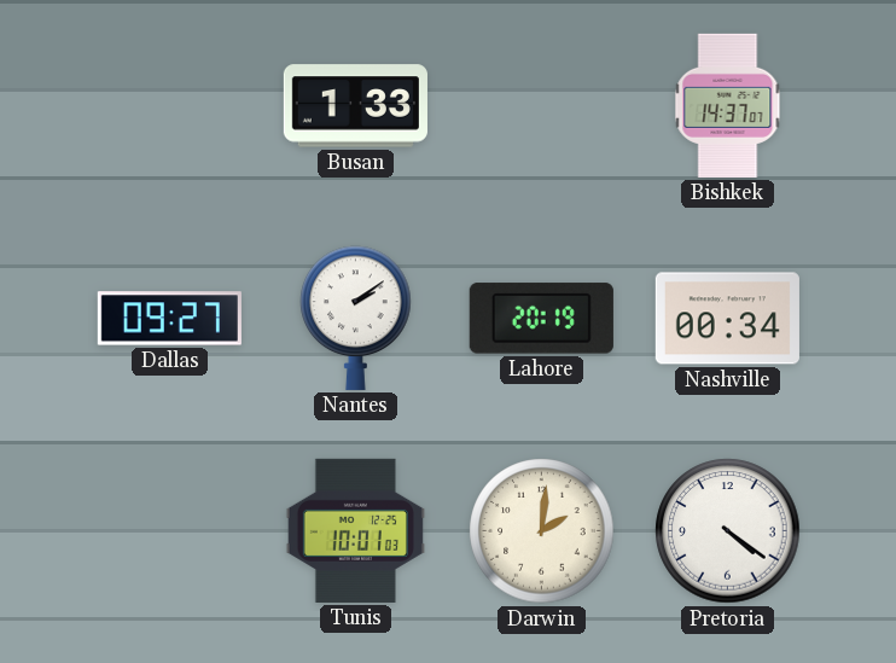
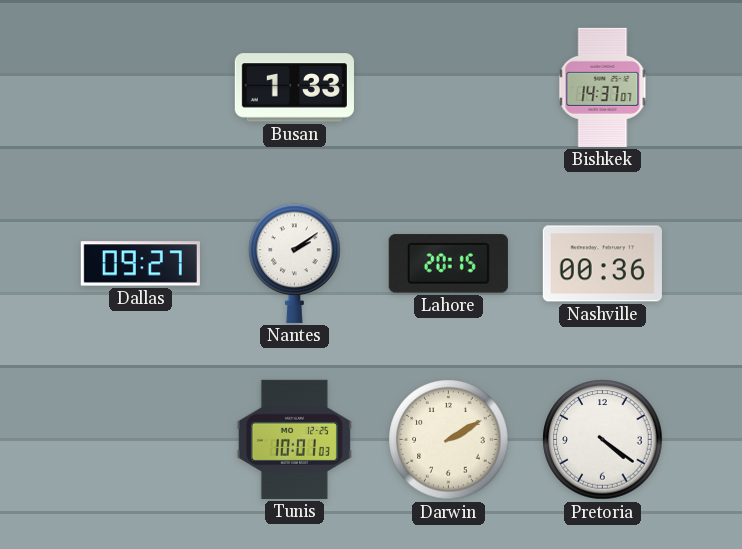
Lahore: 20:19 -> 20:15
Nashville: 00:34 -> 00:36
Darwin: 2:01 -> 2:10
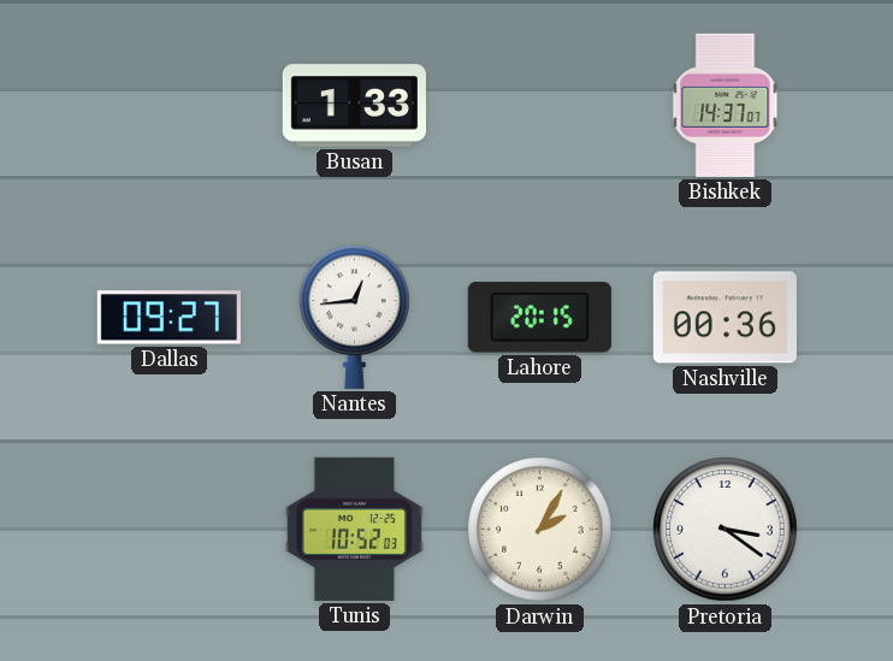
Nantes: 2:09 -> 12:44
Tunis: 10:01 -> 10:52
Darwin: 2:10 -> 2:05
Pretoria: 4:21 -> 3:21
